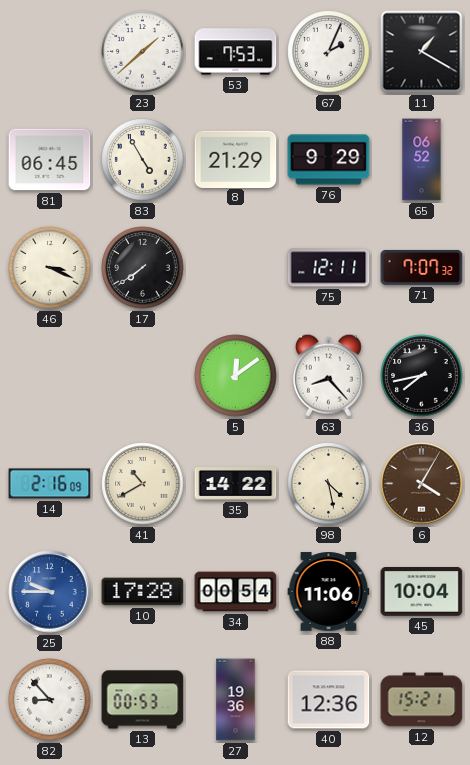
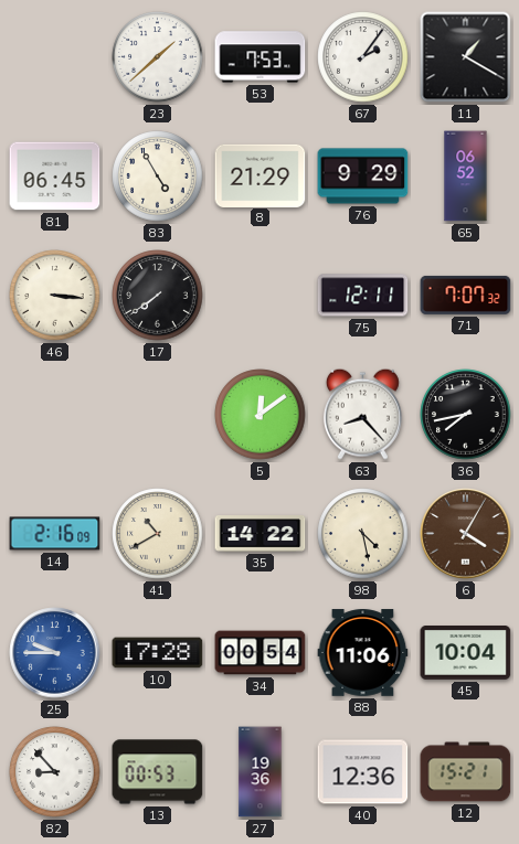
67: 2:04 -> 2:06
46: 3:19 -> 3:16
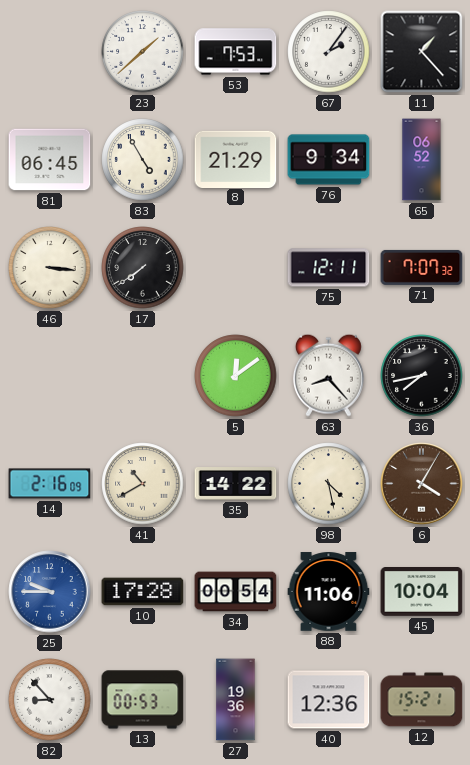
11: 1:20 -> 1:23
76: 9:29 -> 9:34
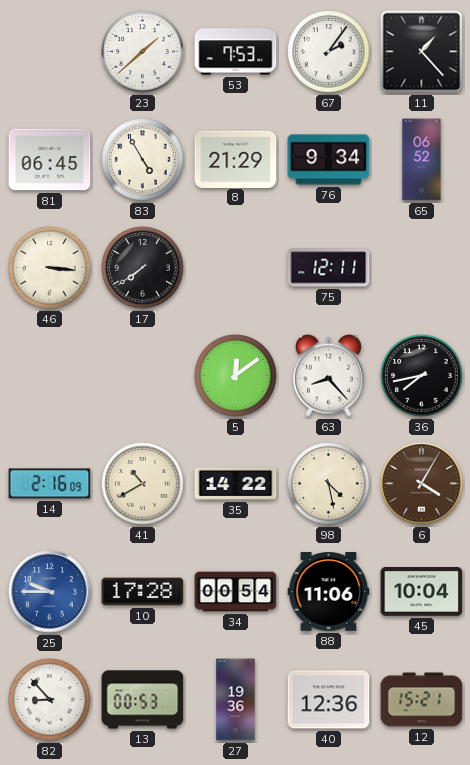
71: 7:07 -> none
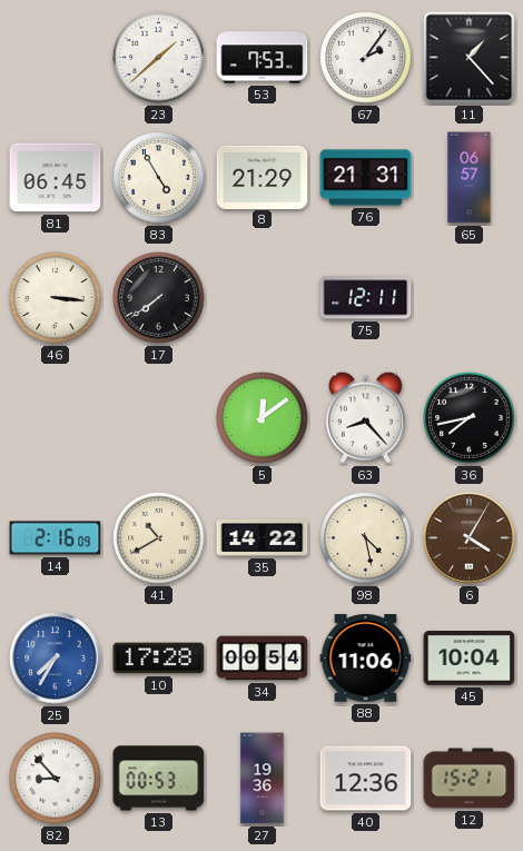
76: 9:34 -> 21:31
65: 06:52 -> 06:57
25: 9:45 -> 7:35
